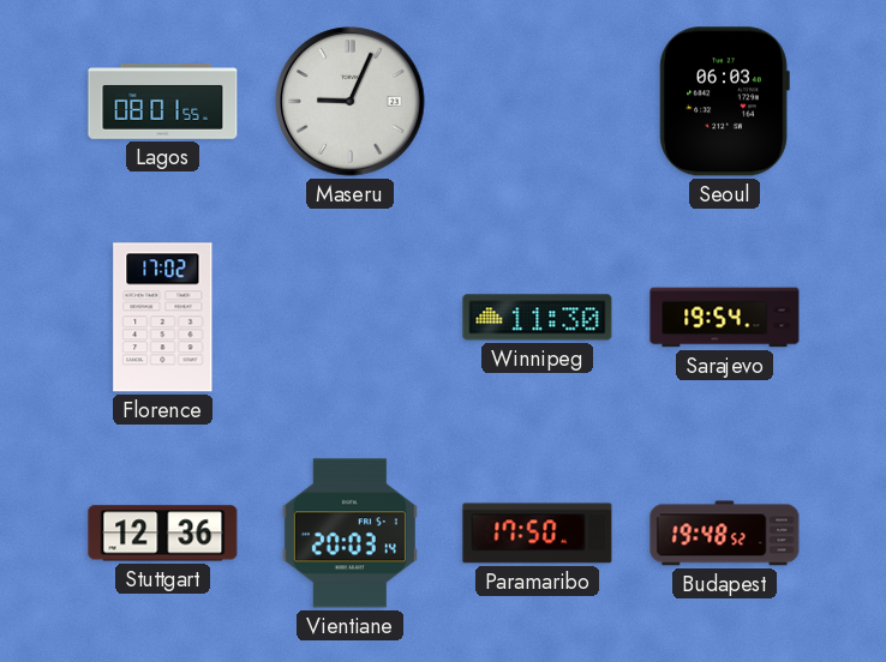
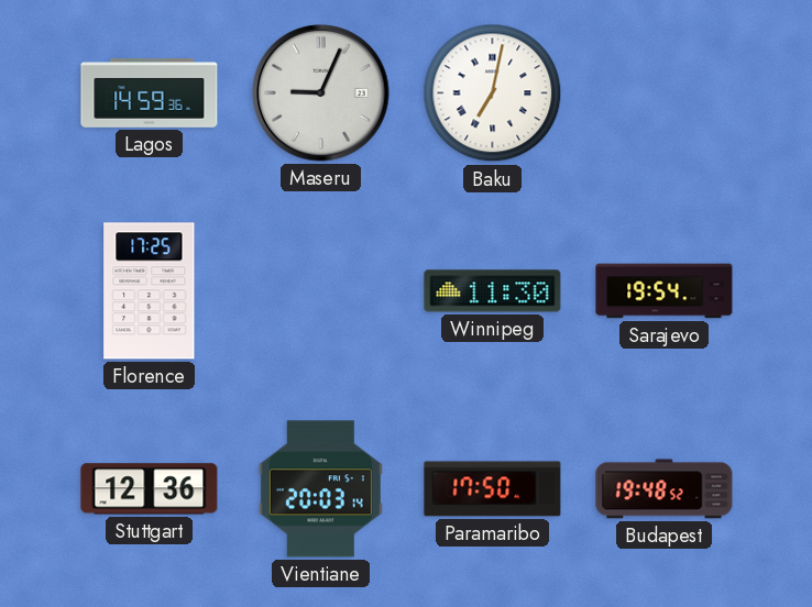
Lagos: 08:01 -> 14:59
Baku: none -> 7:02
Seoul: 06:03 -> none
Florence: 17:02 -> 17:25
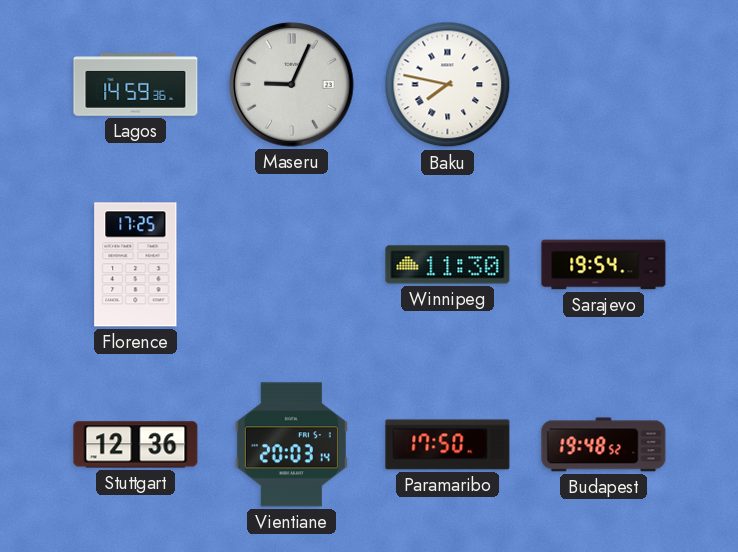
Baku: 7:02 -> 7:47
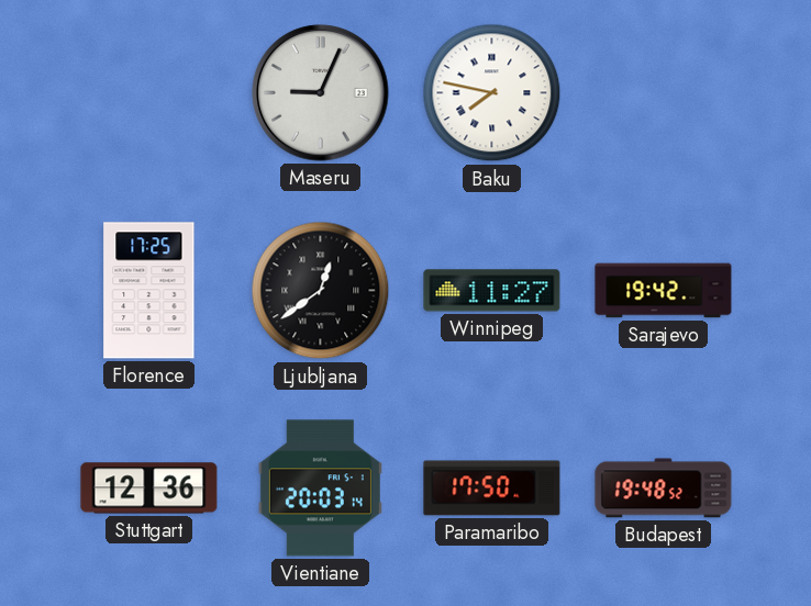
Lagos: 14:59 -> none
Ljubljana: none -> 12:39
Winnipeg: 11:30 -> 11:27
Sarajevo: 19:54 -> 19:42
